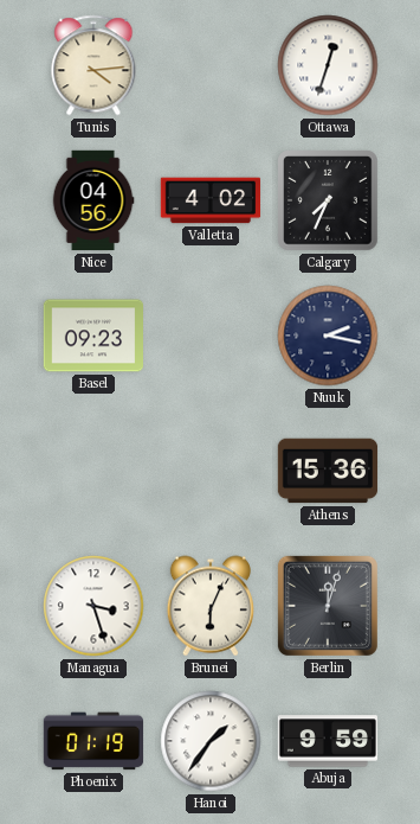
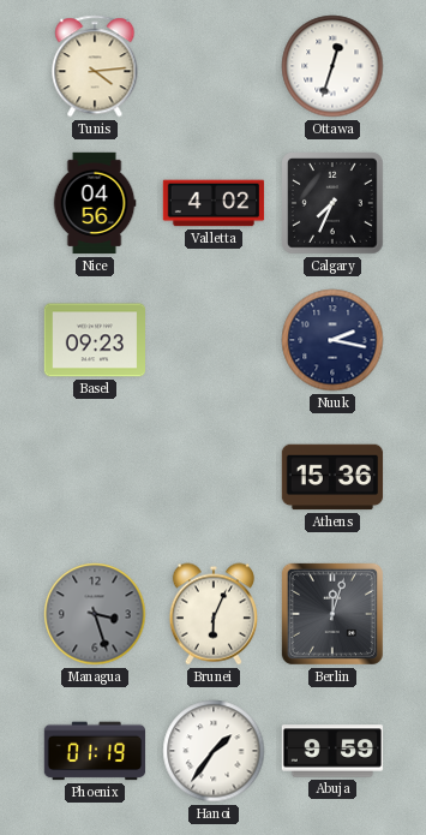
Managua dial: white -> grey
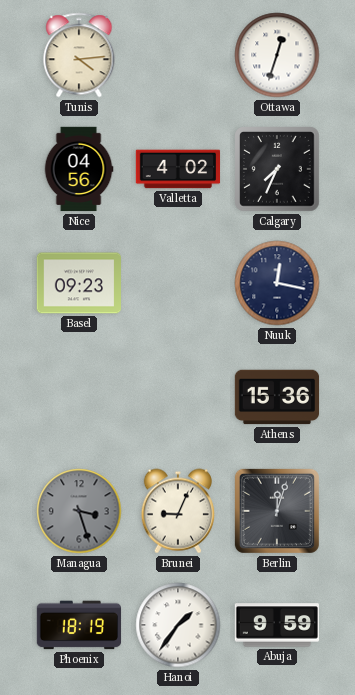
Nuuk: 2:17 -> 12:17
Brunei: 6:04 -> 9:04
Phoenix: 01:19 -> 18:19
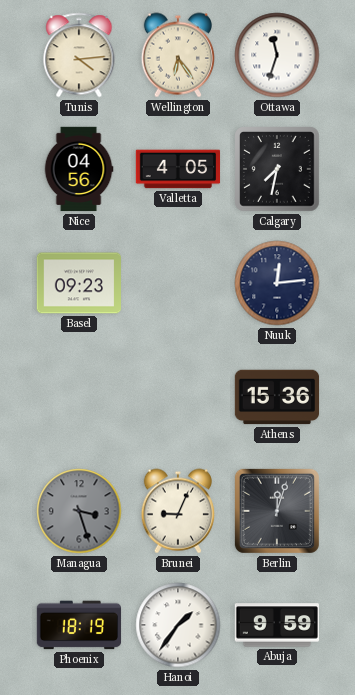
Wellington: none -> 6:24
Ottawa: 12:33 -> 11:33
Valletta: 4:02 -> 4:05
Calgary: 7:34 -> 7:32
Nuuk: 12:17 -> 12:14
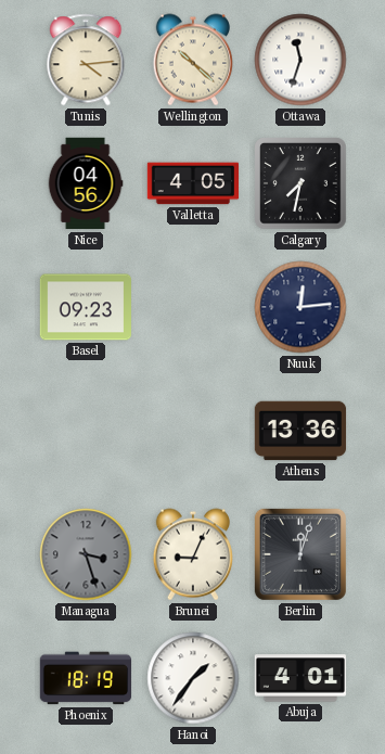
Wellington: 6:24 -> 10:22
Athens: 15:36 -> 13:36
Abuja: 9:59 -> 4:01
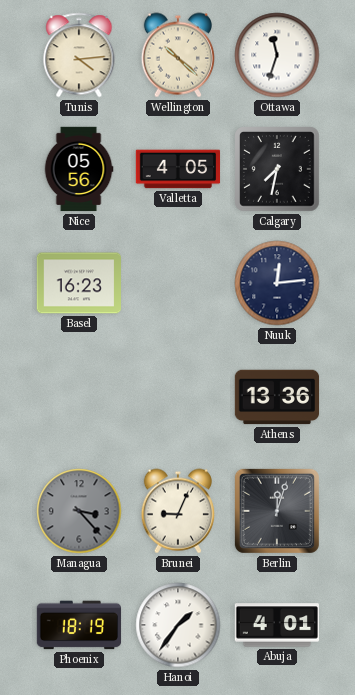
Nice: 04:56 -> 05:56
Basel: 09:23 -> 16:23
Managua: 3:27 -> 3:23
